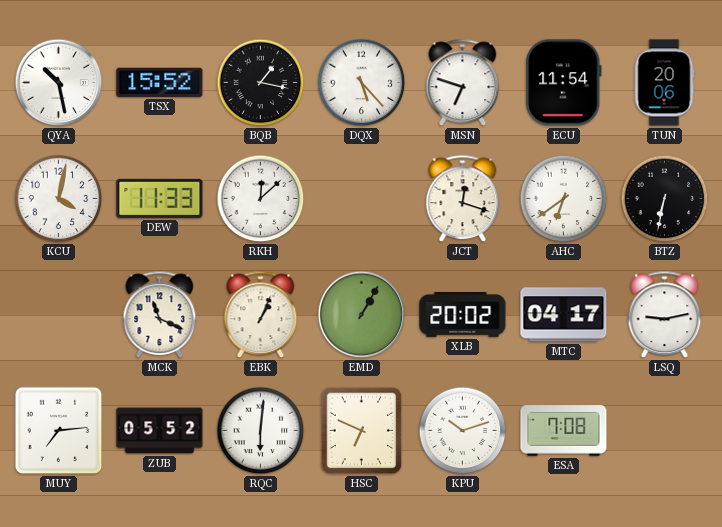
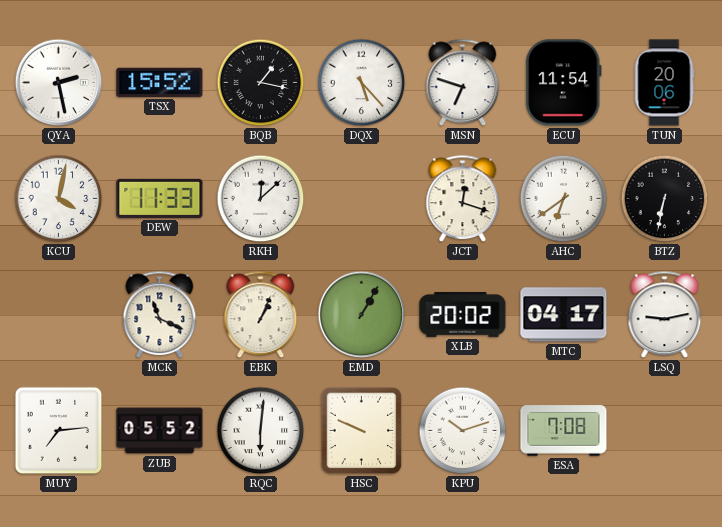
QYA: 10:28 -> 2:28
HSC: 6:49 -> 9:49
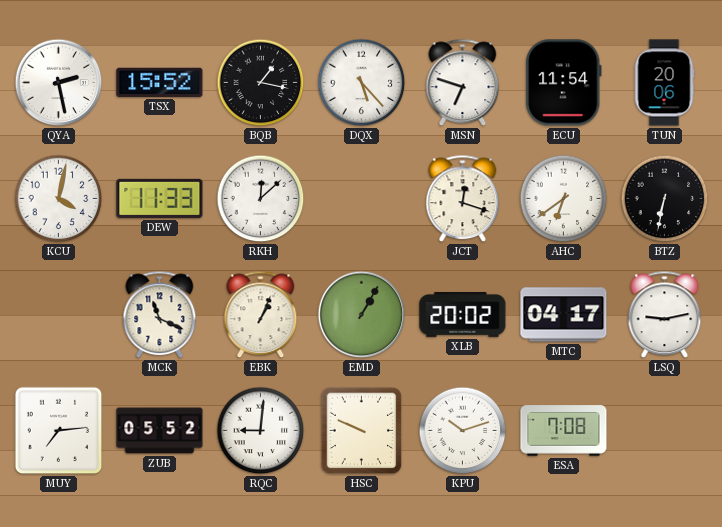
RQC: 6:01 -> 9:01
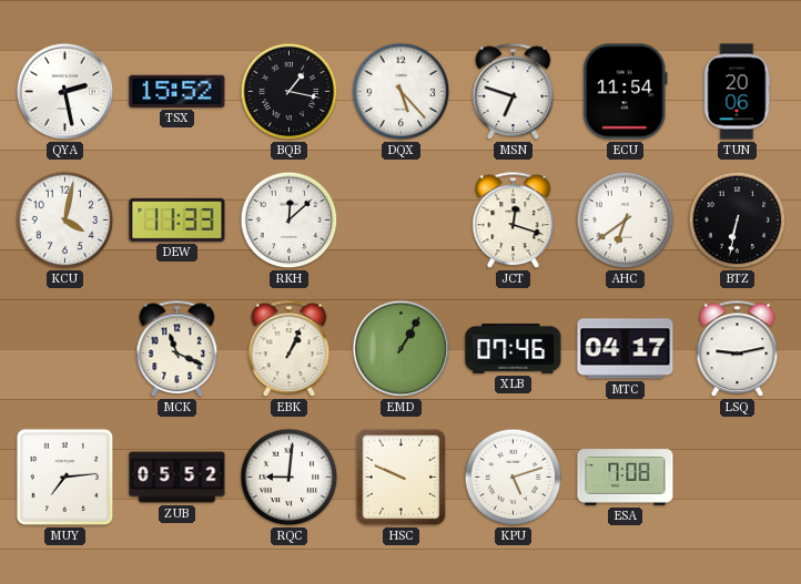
XLB: 20:02 -> 07:46
KPU: 10:12 -> 5:12
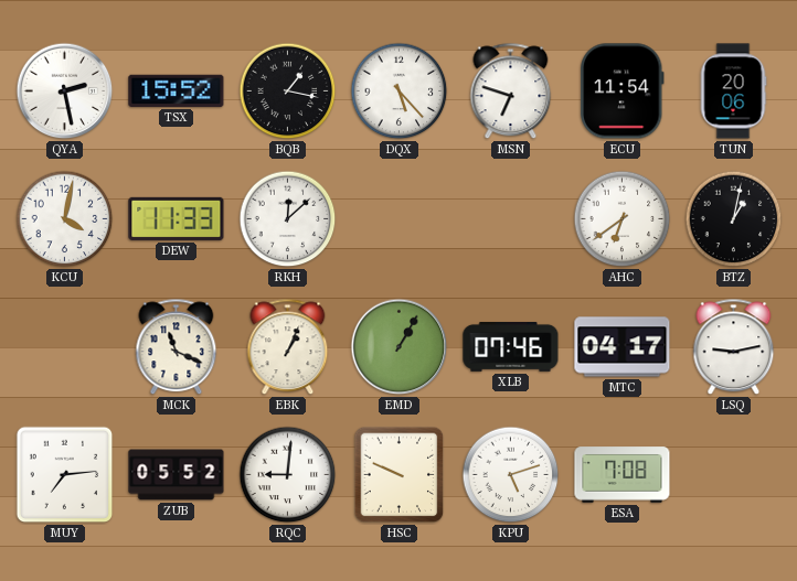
JCT: 12:18 -> none
BTZ: 6:32 -> 1:02
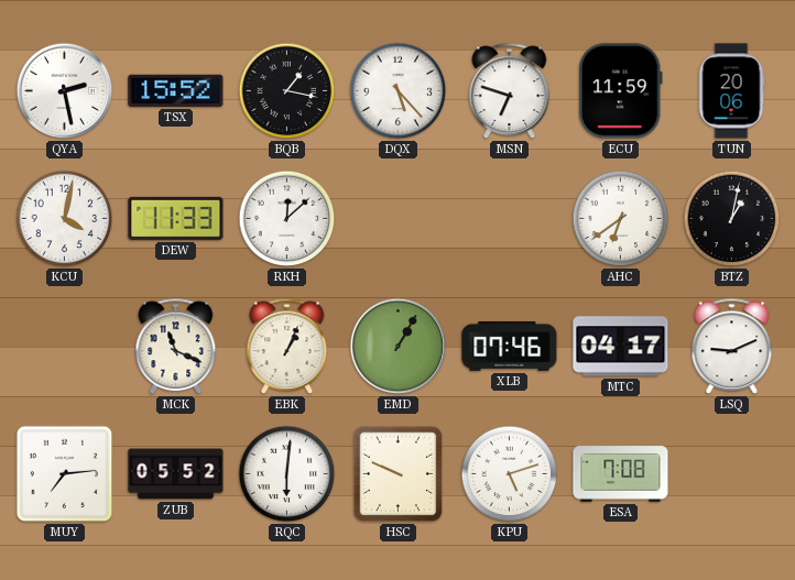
ECU: 11:54 -> 11:59
LSQ: 9:13 -> 9:11
RQC: 9:01 -> 6:01
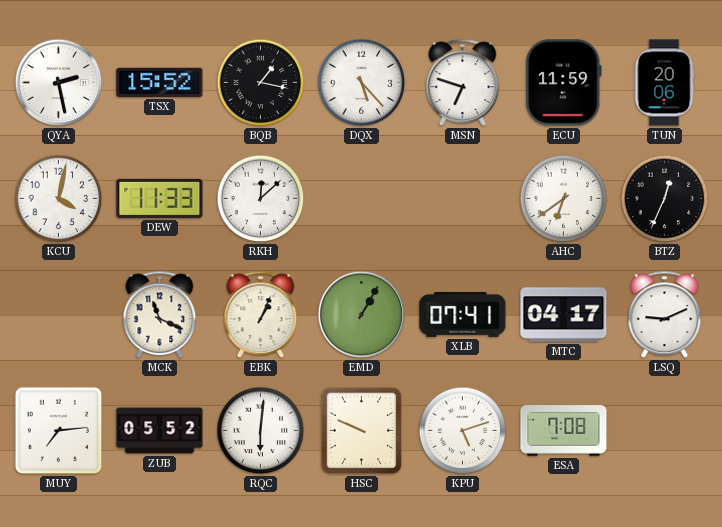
BTZ: 1:02 -> 12:34
XLB: 07:46 -> 07:41
